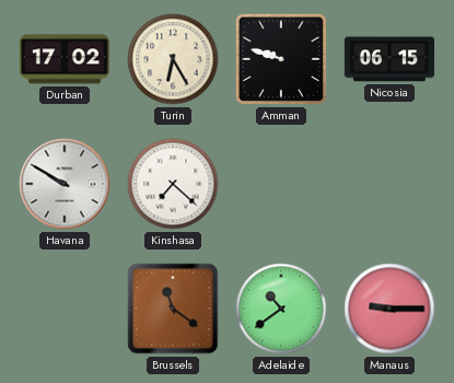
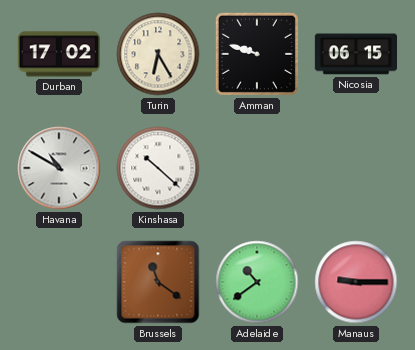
Havana: 9:50 -> 10:50
Kinshasa: 7:22 -> 10:22
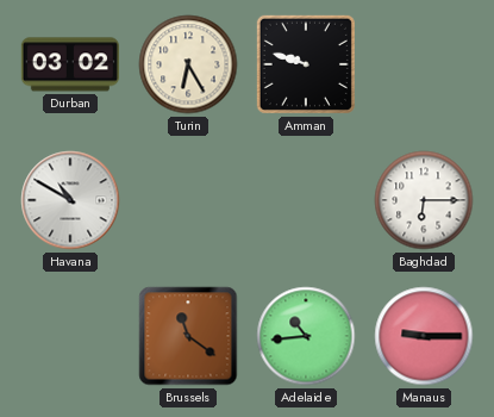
Durban: 17:02 -> 03:02
Nicosia: 06:15 -> none
Kinshasa: 10:22 -> none
Baghdad: none -> 6:15
Adelaide: 10:39 -> 10:44
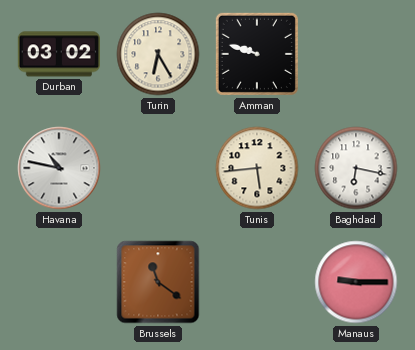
Havana: 10:50 -> 10:47
Tunis: none -> 5:44
Baghdad: 6:15 -> 6:17
Adelaide: 10:44 -> none
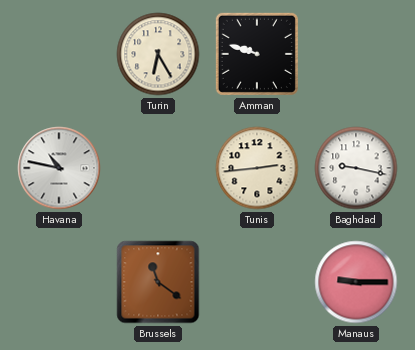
Durban: 03:02 -> none
Tunis: 5:44 -> 2:44
Baghdad: 6:17 -> 9:17
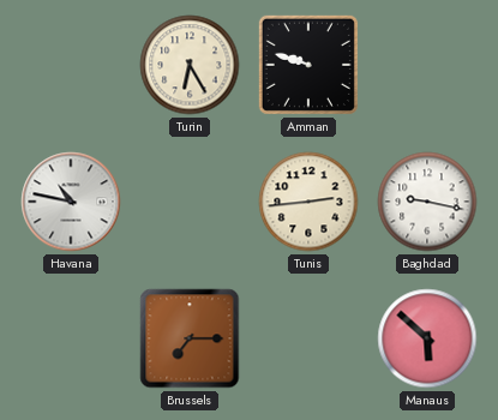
Brussels: 11:21 -> 7:15
Manaus: 9:15 -> 5:52
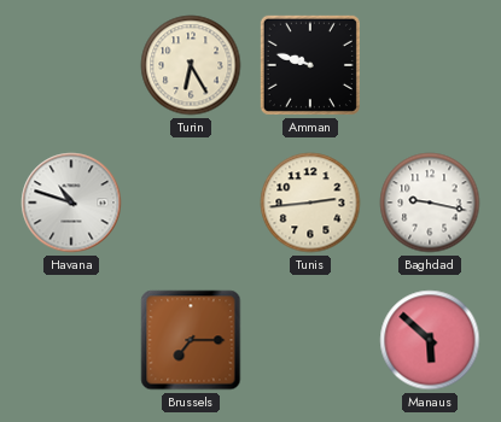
Havana: 10:47 -> 10:48
